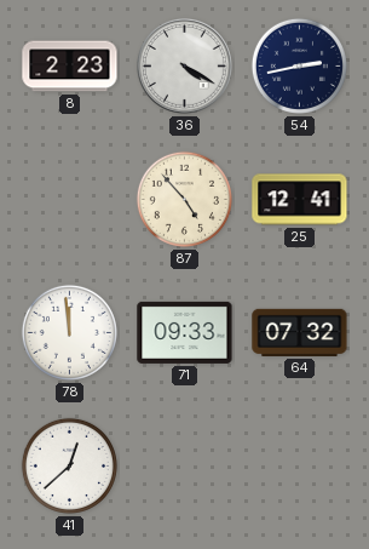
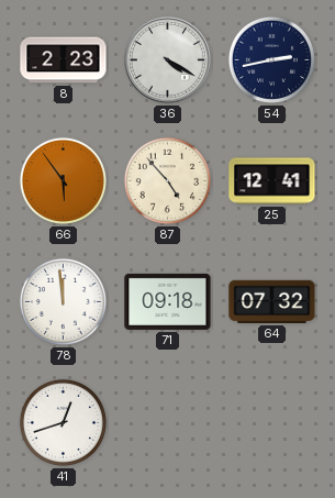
66: none -> 5:54
71: 09:33 -> 09:18
41: 12:38 -> 12:42
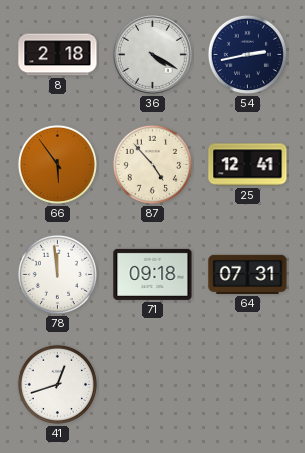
8: 2:23 -> 2:18
64: 07:32 -> 07:31
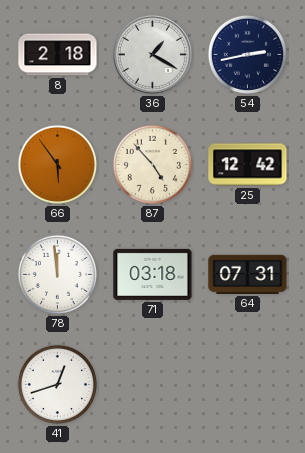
36: 4:20 -> 1:20
25: 12:41 -> 12:42
71: 09:18 -> 03:18
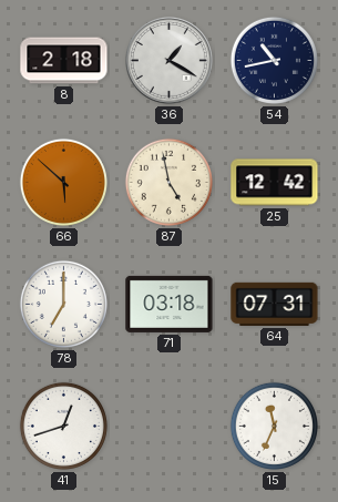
54: 2:43 -> 10:43
66: 5:54 -> 5:52
87: 4:53 -> 4:58
78: 11:59 -> 7:00
15: none -> 11:34
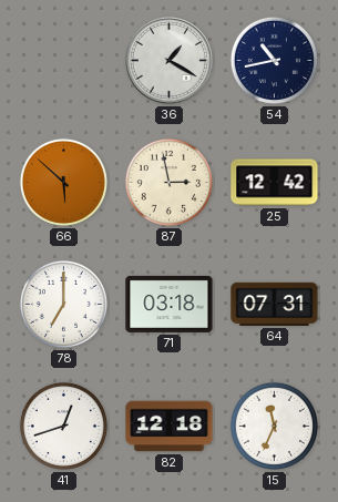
8: 2:18 -> none
87: 4:58 -> 2:58
82: none -> 12:18
